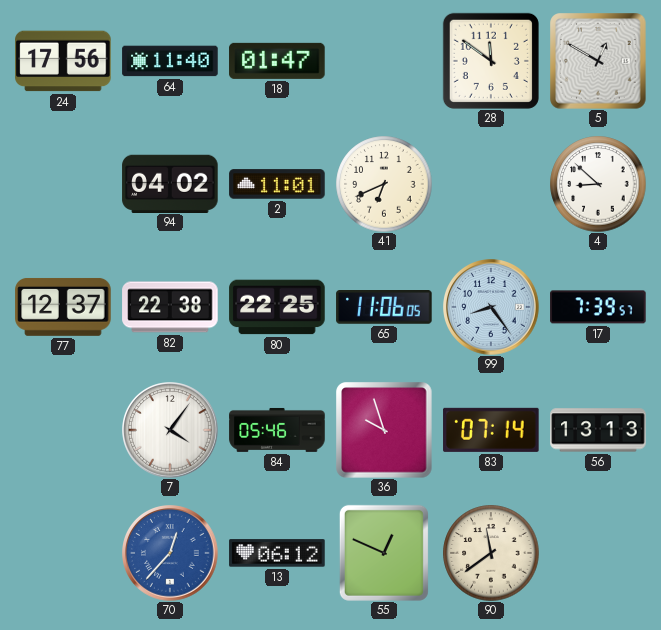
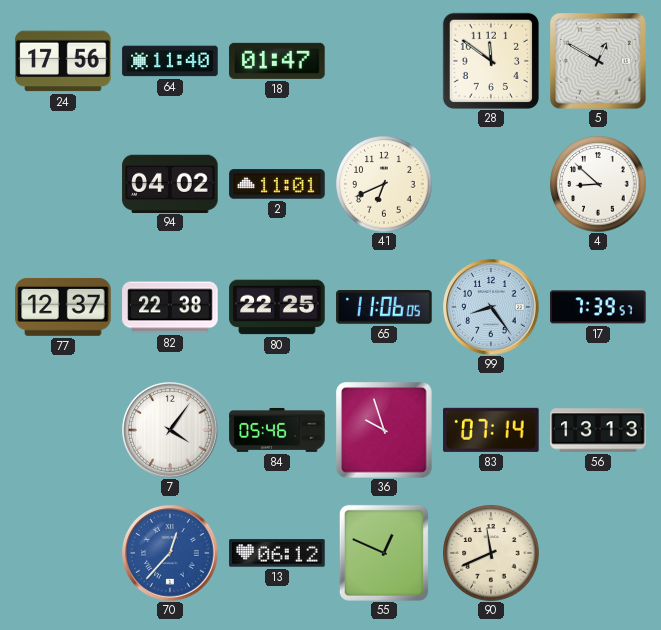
90: 11:39 -> 11:41
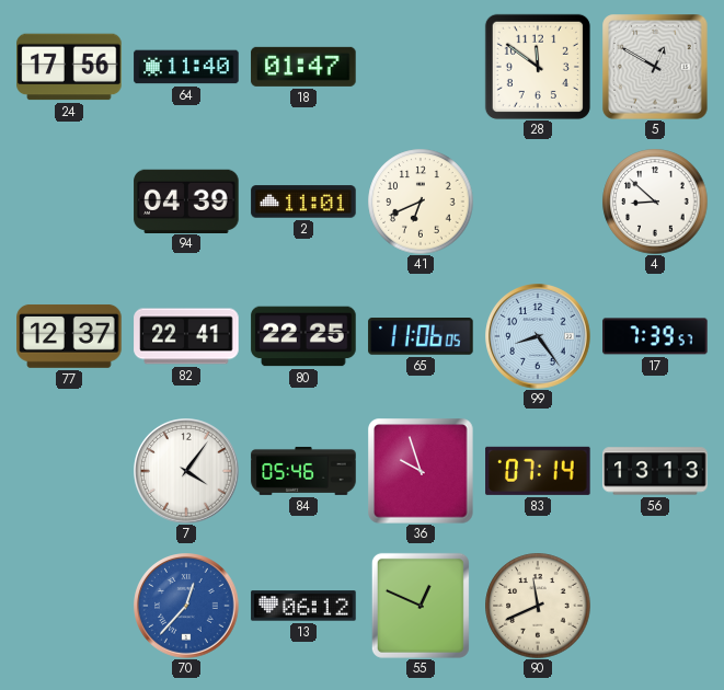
94: 04:02 -> 04:39
82: 22:38 -> 22:41
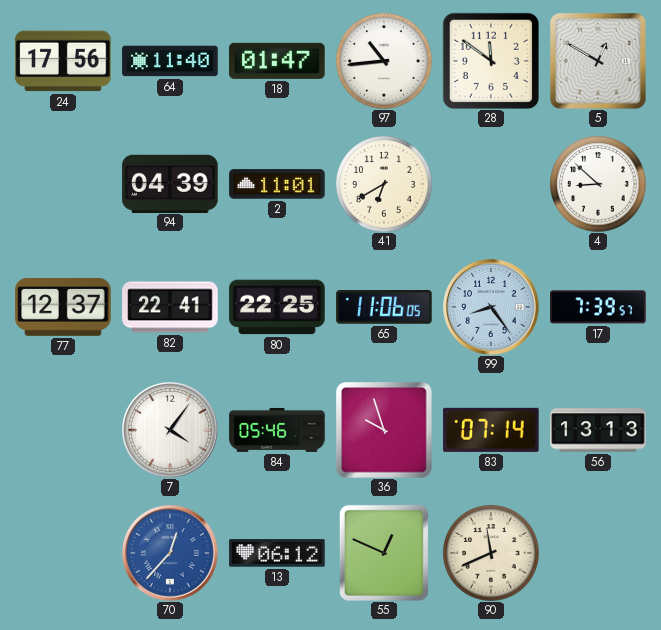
97: none -> 10:44
41: 6:41 -> 6:40
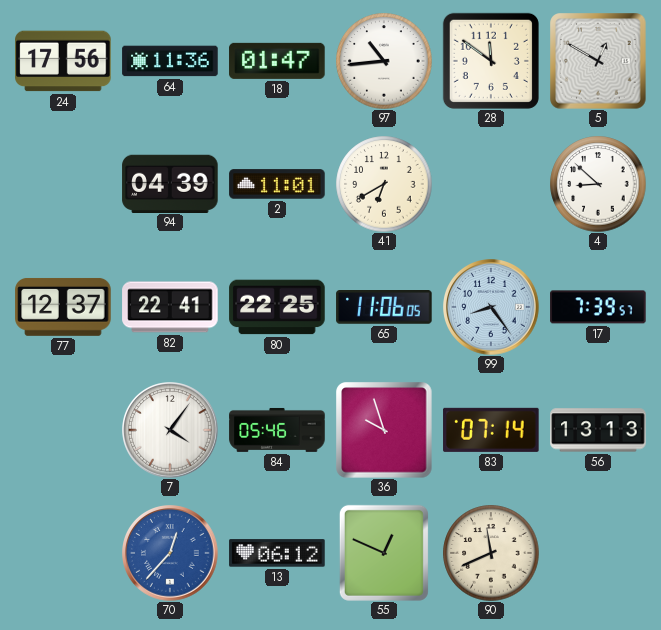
64: 11:40 -> 11:36
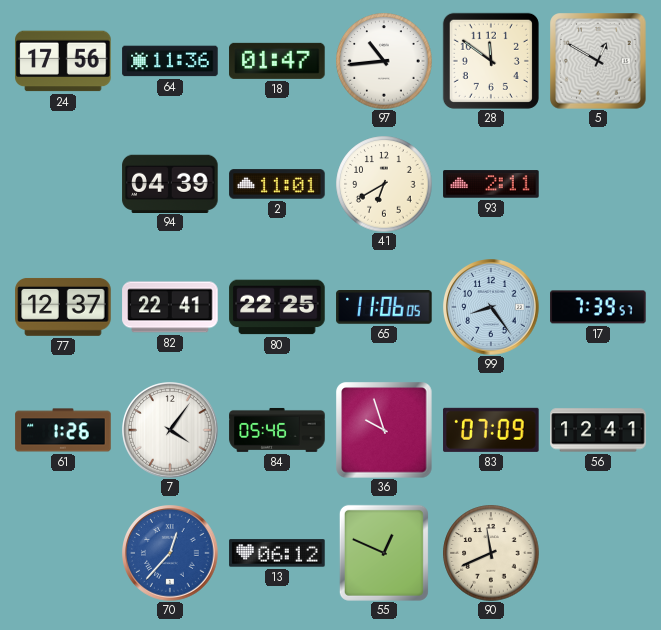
93: none -> 2:11
4: 8:52 -> none
61: none -> 1:26
83: 07:14 -> 07:09
56: 13:13 -> 12:41
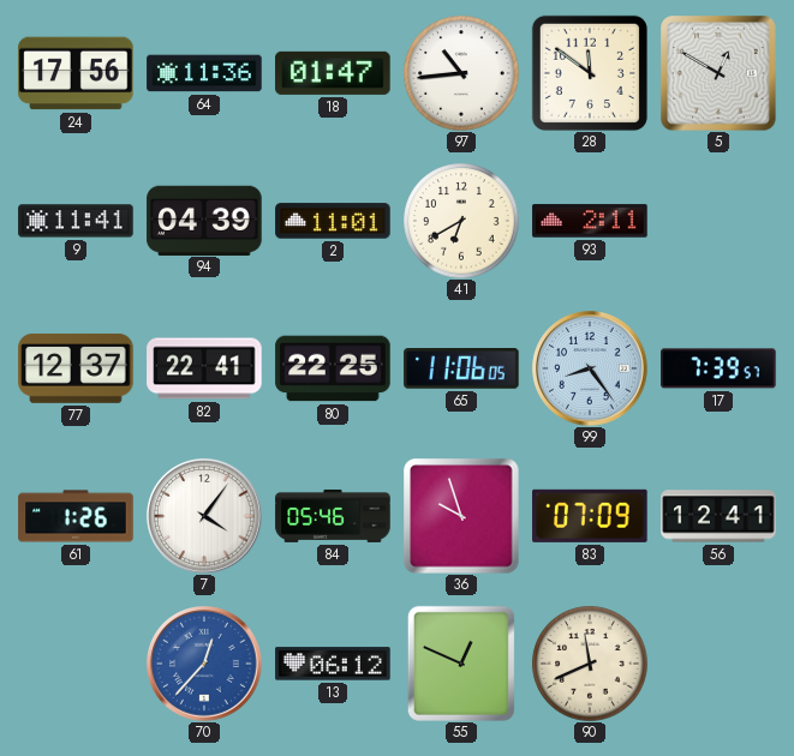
9: none -> 11:41
